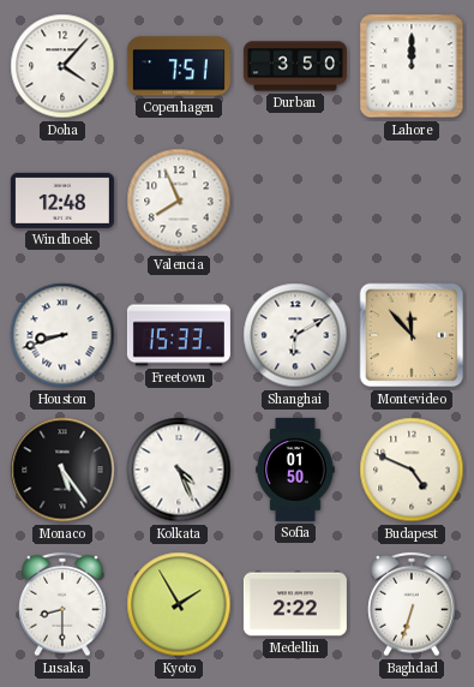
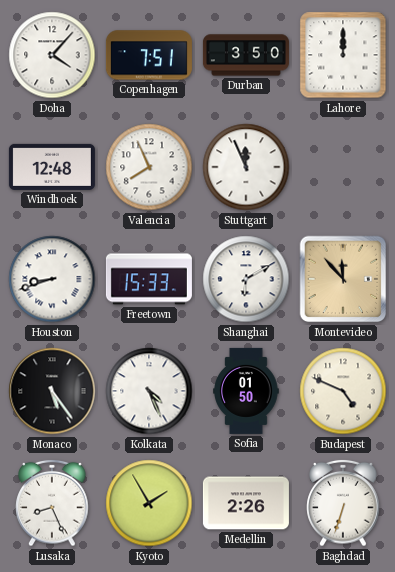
Stuttgart: none -> 11:56
Lusaka: 8:30 -> 8:26
Medellin: 2:22 -> 2:26
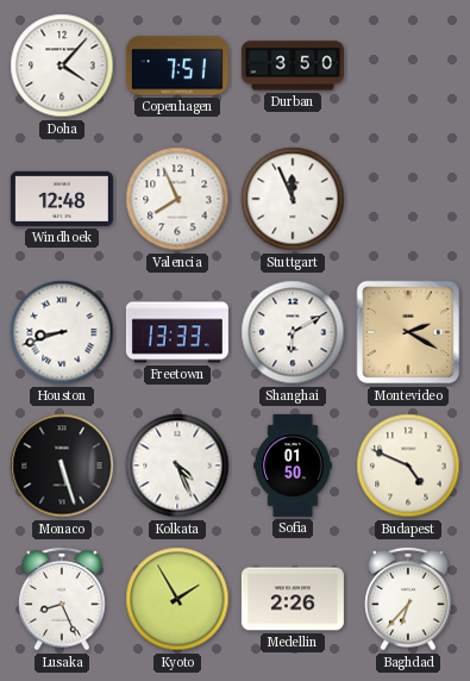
Lahore: 12:00 -> none
Freetown: 15:33 -> 13:33
Montevideo: 11:53 -> 2:20
Monaco: 5:24 -> 5:27
Baghdad: 6:33 -> 6:37
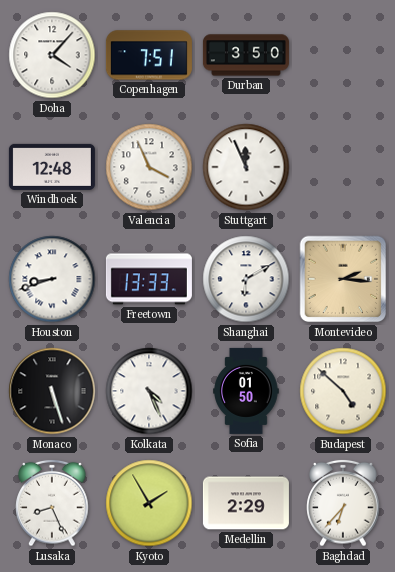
Valencia: 7:56 -> 3:56
Montevideo: 2:20 -> 2:16
Budapest: 4:49 -> 4:52
Medellin: 2:26 -> 2:29
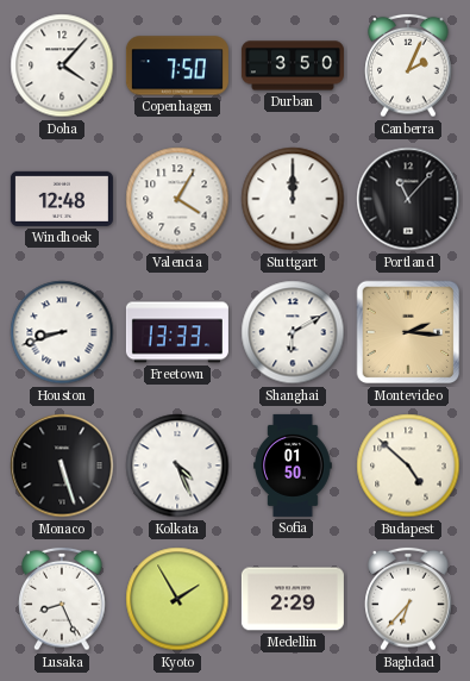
Copenhagen: 7:51 -> 7:50
Canberra: none -> 2:04
Valencia: 3:56 -> 4:05
Stuttgart: 11:56 -> 12:00
Portland: none -> 11:07
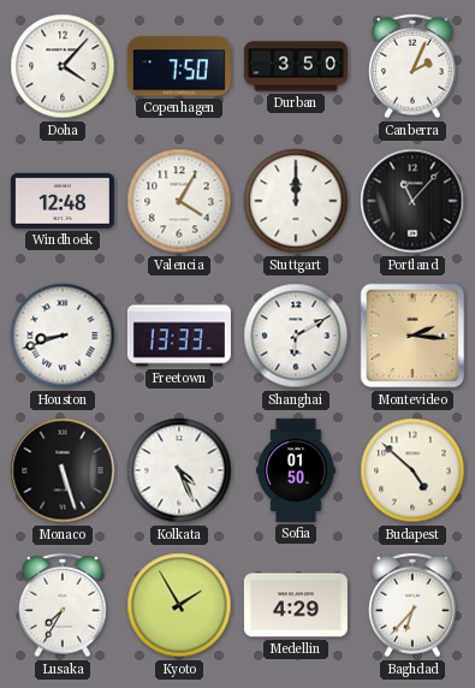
Lusaka: 8:26 -> 7:35
Medellin: 2:29 -> 4:29
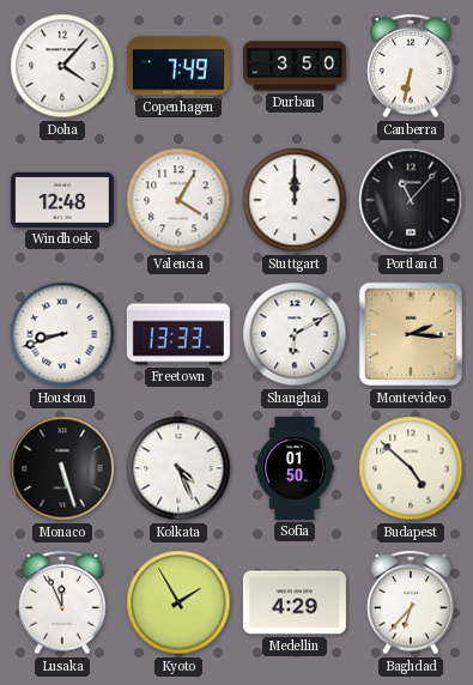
Copenhagen: 7:50 -> 7:49
Canberra: 2:04 -> 6:32
Lusaka: 7:35 -> 11:56
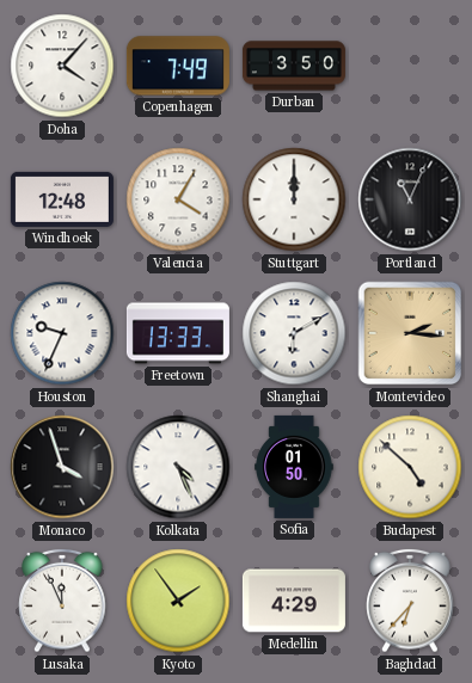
Canberra: 6:32 -> none
Portland: 11:07 -> 11:04
Houston: 8:42 -> 9:34
Monaco: 5:27 -> 3:57
Kyoto: 1:55 -> 1:54
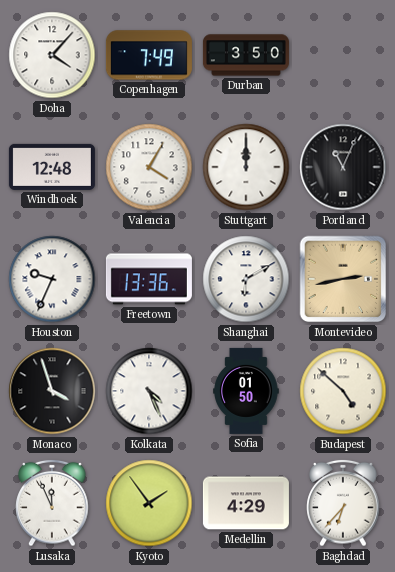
Freetown: 13:33 -> 13:36
Montevideo: 2:16 -> 2:43
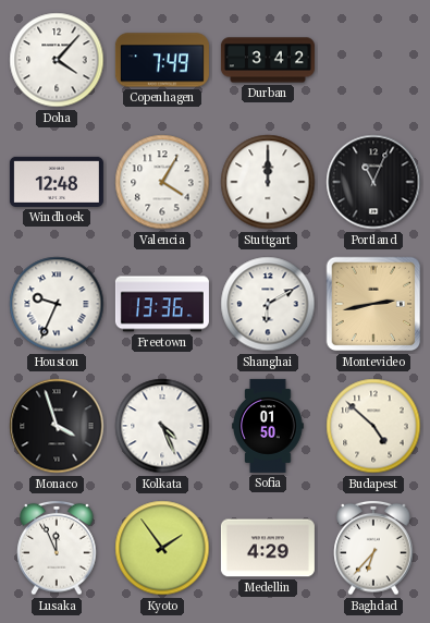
Durban: 3:50 -> 3:42
